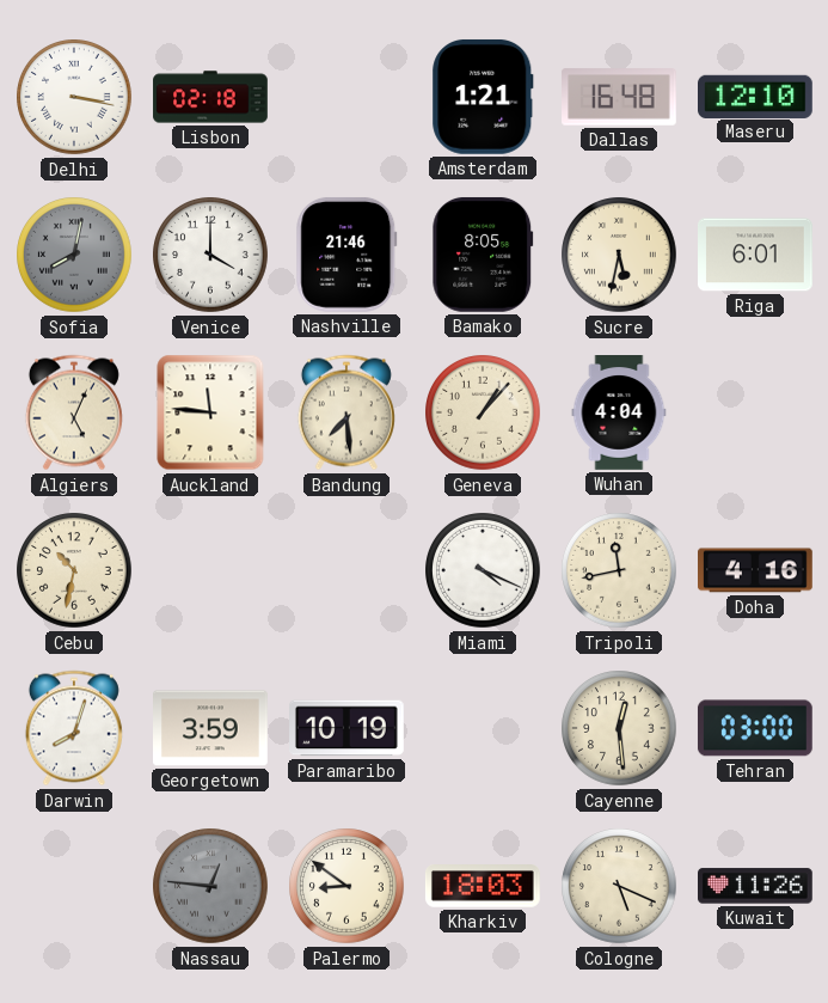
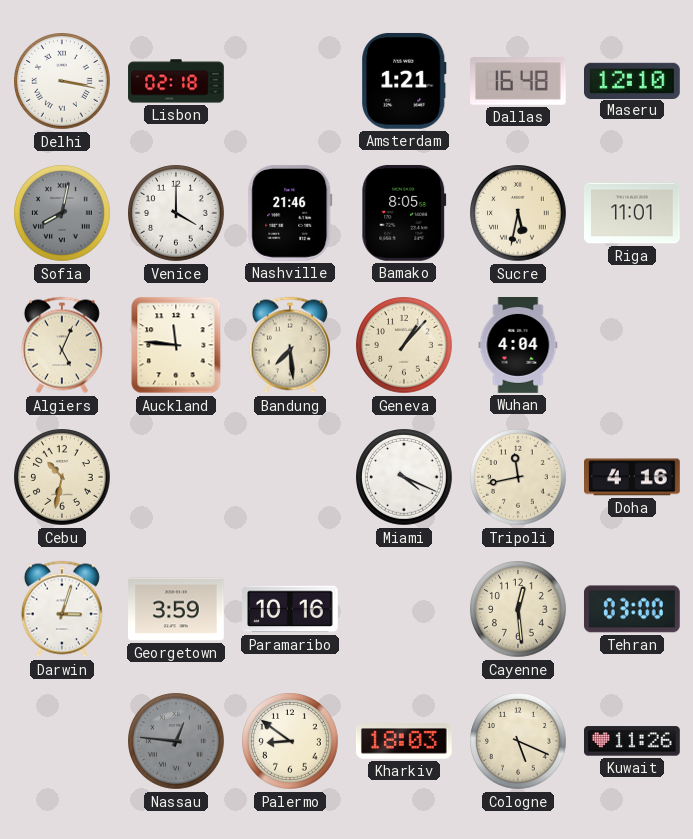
Riga: 6:01 -> 11:01
Darwin: 8:03 -> 3:03
Paramaribo: 10:19 -> 10:16
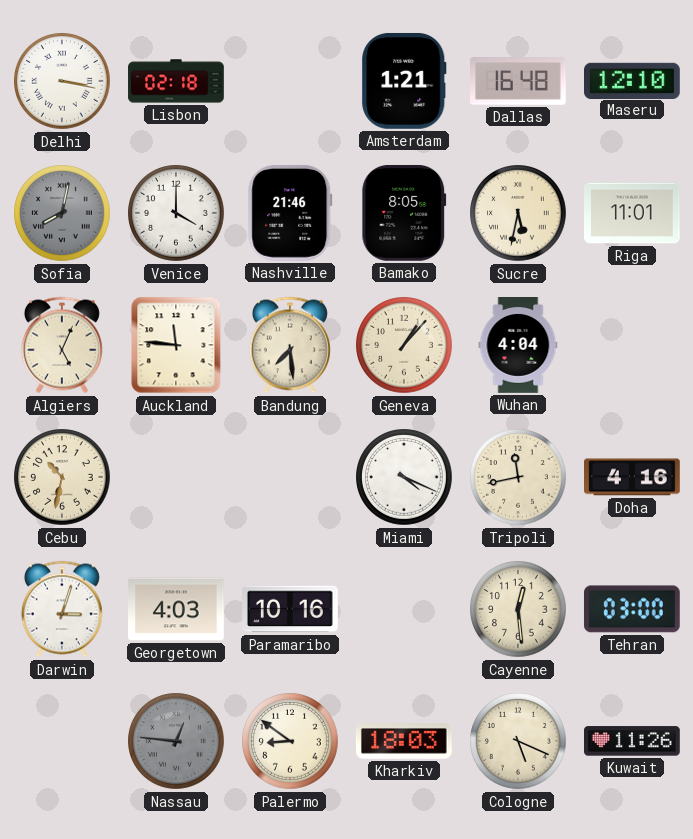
Georgetown: 3:59 -> 4:03
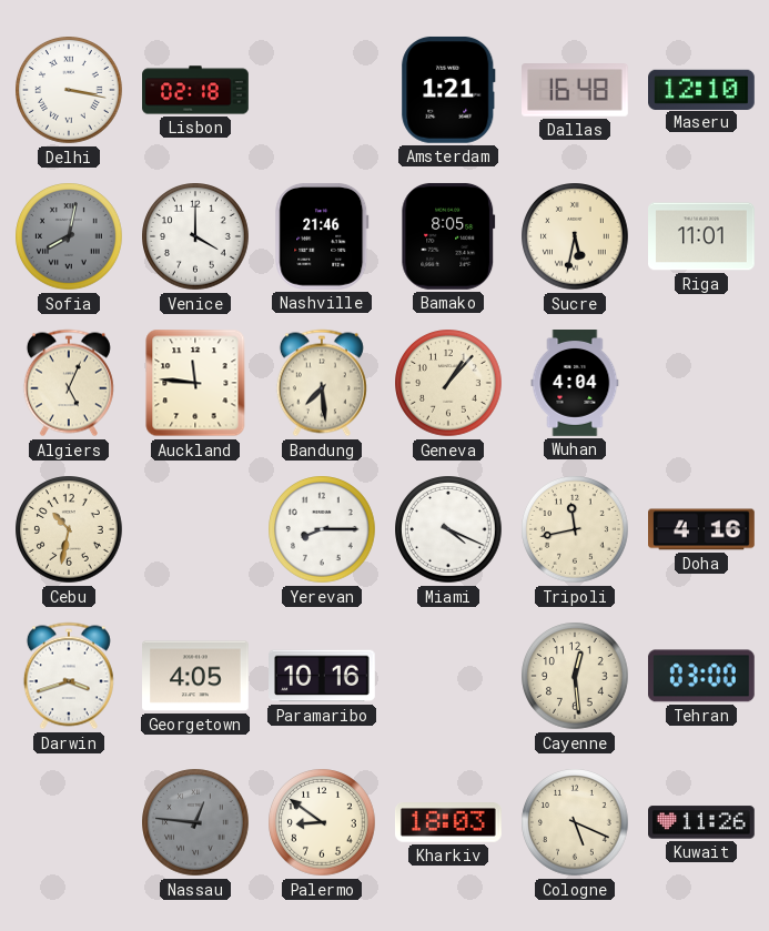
Yerevan: none -> 8:15
Darwin: 3:03 -> 3:42
Georgetown: 4:03 -> 4:05
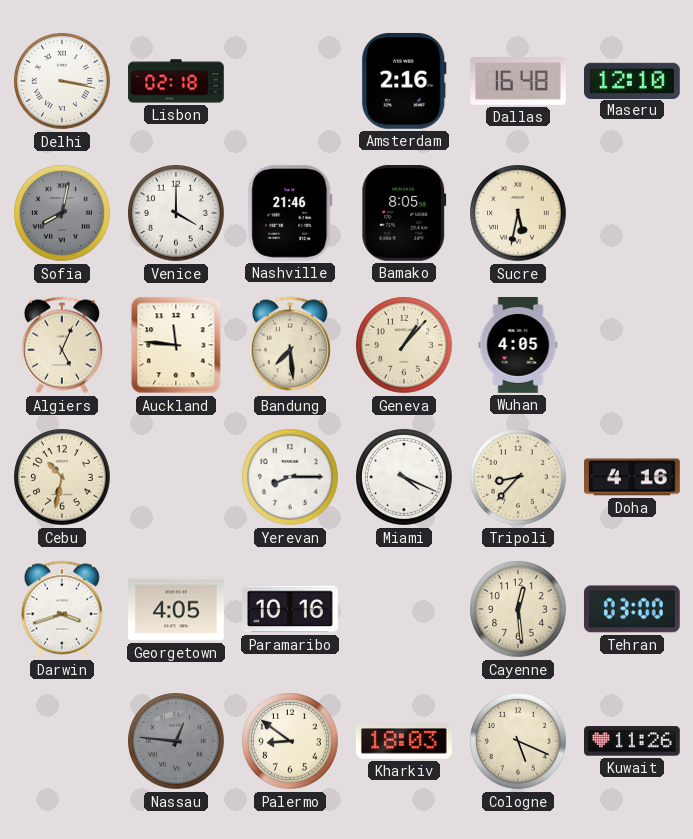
Amsterdam: 1:21 -> 2:16
Riga: 11:01 -> none
Wuhan: 4:04 -> 4:05
Tripoli: 11:43 -> 8:37
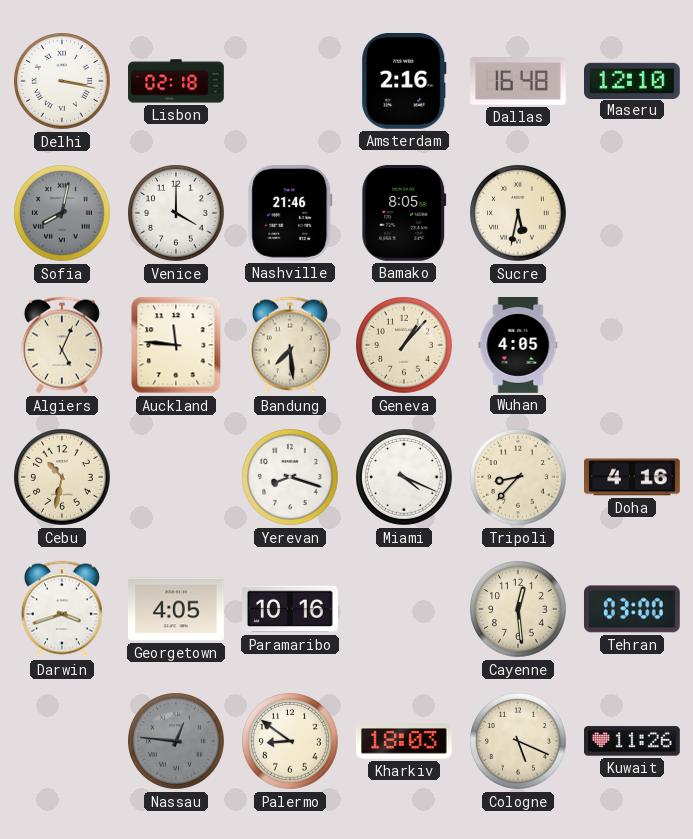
Yerevan: 8:15 -> 8:18
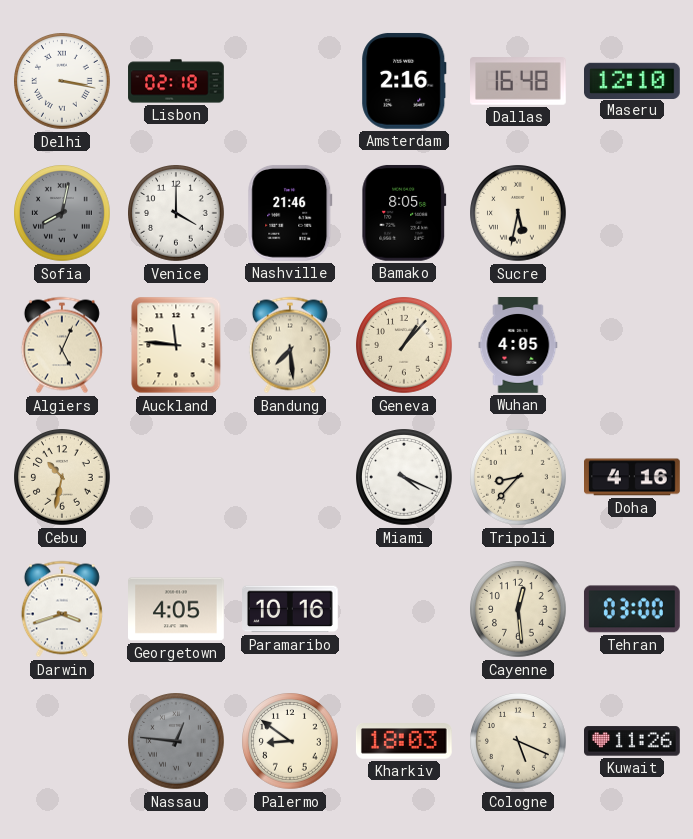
Yerevan: 8:18 -> none
